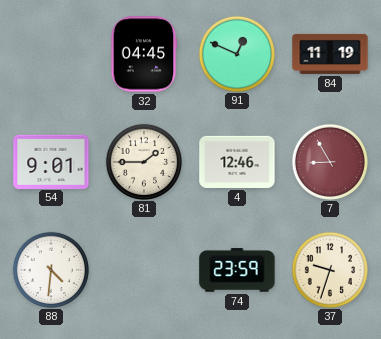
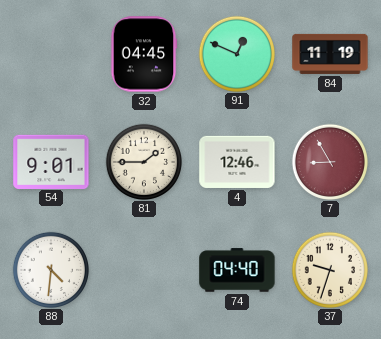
74: 23:59 -> 04:40
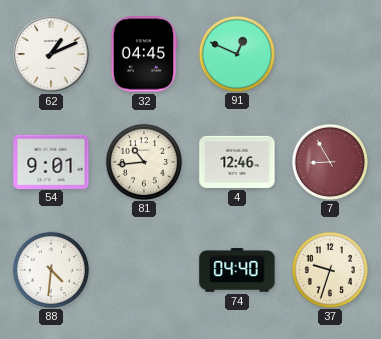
62: none -> 1:11
84: 11:19 -> none
81: 1:45 -> 10:44
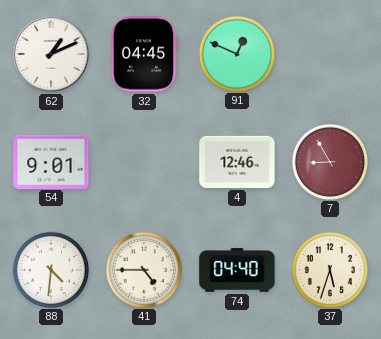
81: 10:44 -> none
41: none -> 4:45
37: 9:33 -> 5:33
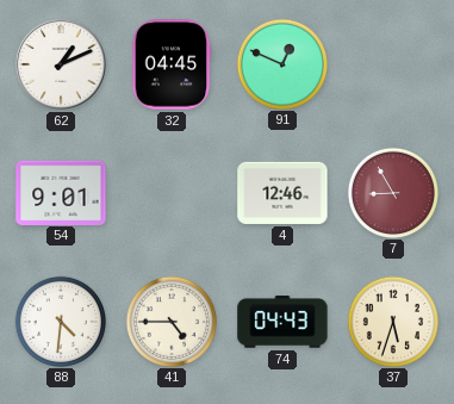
74: 04:40 -> 04:43
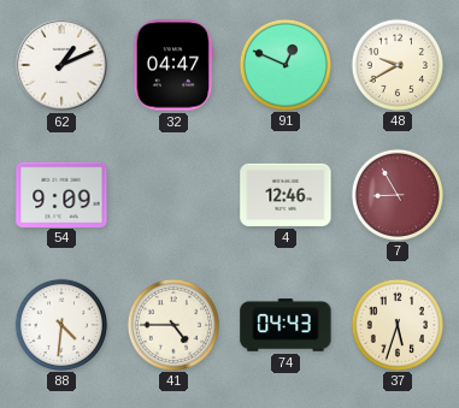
32: 04:45 -> 04:47
48: none -> 9:40
54: 9:01 -> 9:09
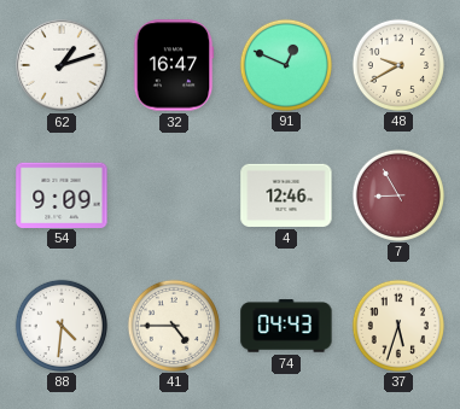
62: 1:11 -> 1:12
32: 04:47 -> 16:47
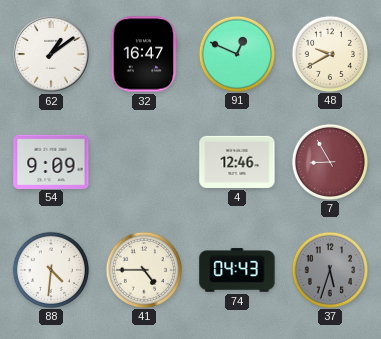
62: 1:12 -> 1:09
37 dial: cream -> grey
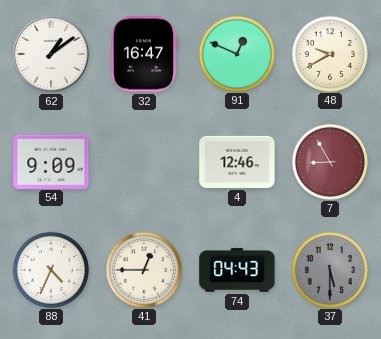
88: 4:31 -> 4:34
41: 4:45 -> 12:45
37: 5:33 -> 5:30
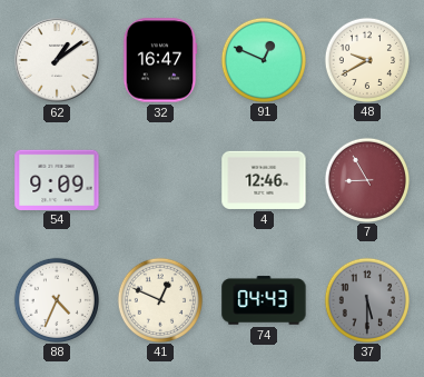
41: 12:45 -> 12:49
